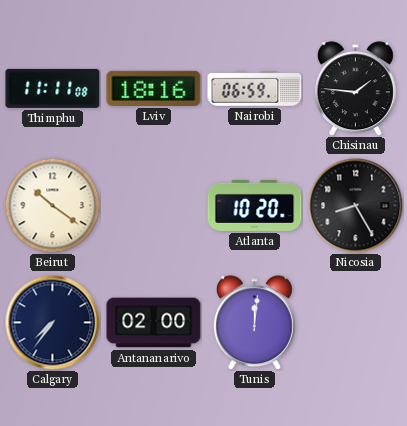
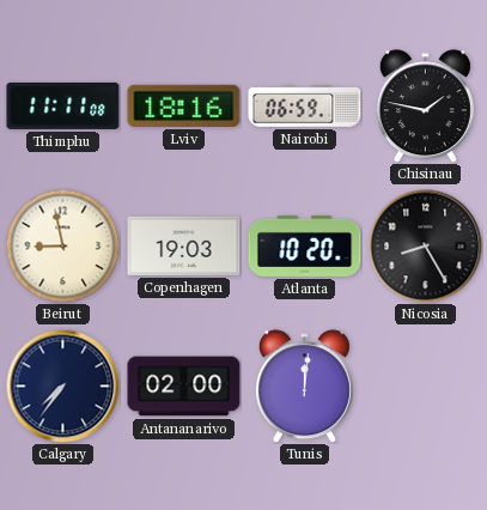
Chisinau: 1:46 -> 1:47
Beirut: 10:21 -> 8:58
Copenhagen: none -> 19:03
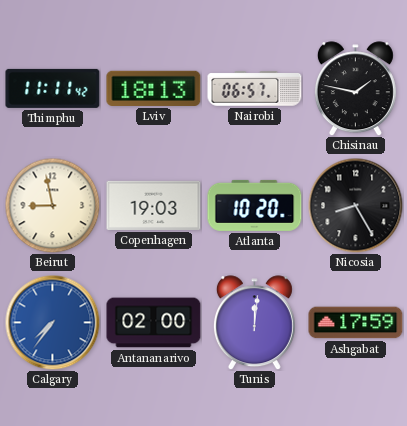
Thimphu: 11:11:08 -> 11:11:42
Lviv: 18:16 -> 18:13
Nairobi: 06:59 -> 06:57
Calgary dial: navy -> blue
Ashgabat: none -> 17:59
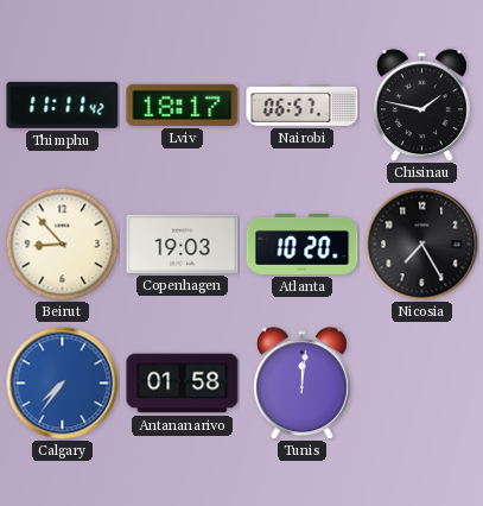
Lviv: 18:13 -> 18:17
Beirut: 8:58 -> 8:53
Nicosia: 8:25 -> 7:25
Antananarivo: 02:00 -> 01:58
Ashgabat: 17:59 -> none
